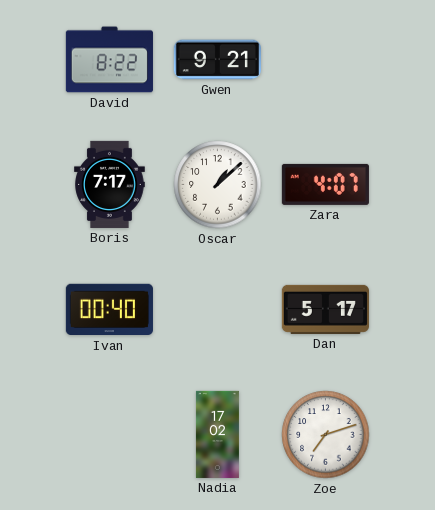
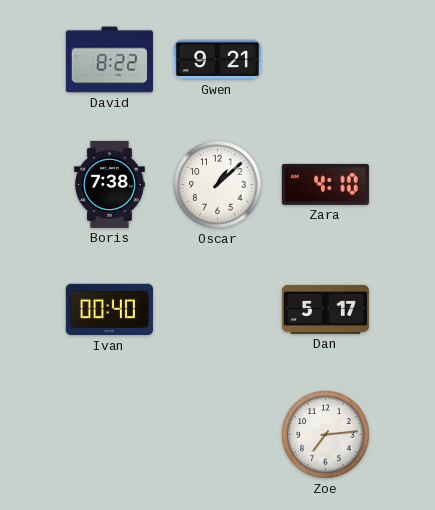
Boris: 7:17 -> 7:38
Zara: 4:07 -> 4:10
Nadia: 17:02 -> none
Zoe: 7:12 -> 7:14
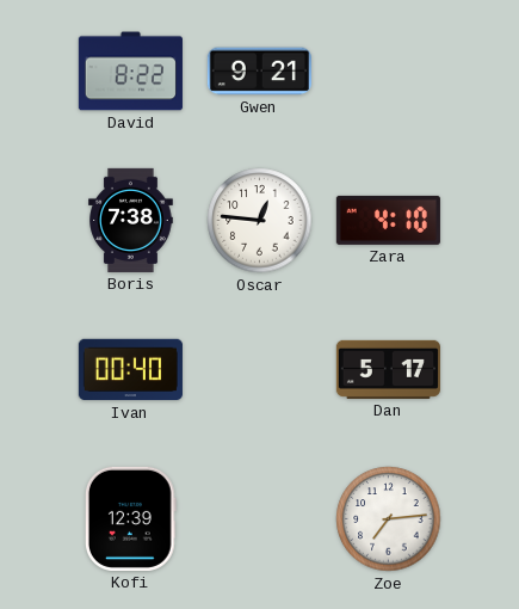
Oscar: 1:08 -> 12:46
Kofi: none -> 12:39
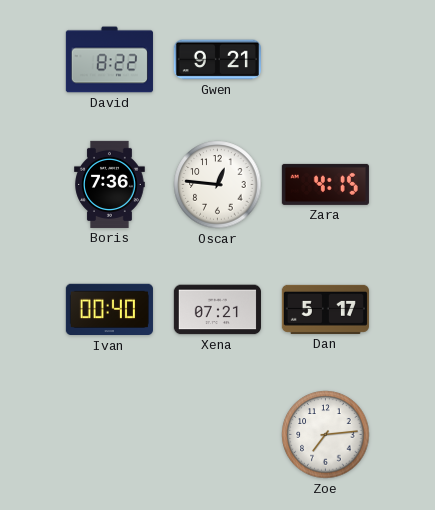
Boris: 7:38 -> 7:36
Zara: 4:10 -> 4:15
Xena: none -> 07:21
Kofi: 12:39 -> none
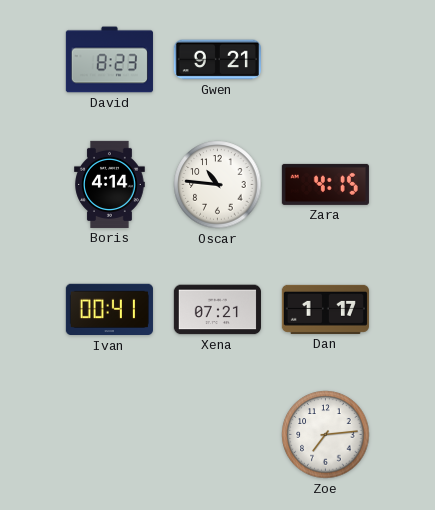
David: 8:22 -> 8:23
Boris: 7:36 -> 4:14
Oscar: 12:46 -> 10:46
Ivan: 00:40 -> 00:41
Dan: 5:17 -> 1:17
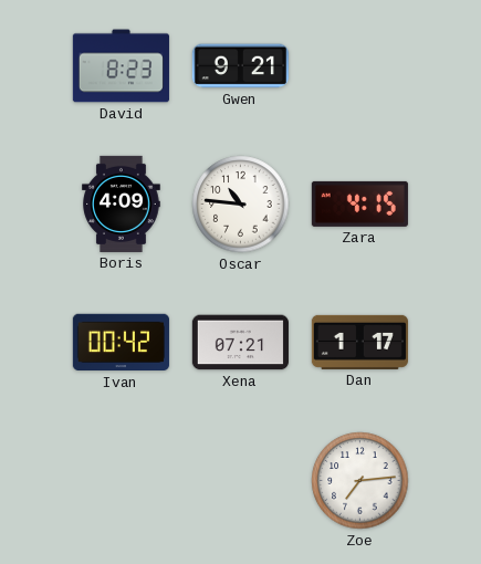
Boris: 4:14 -> 4:09
Ivan: 00:41 -> 00:42
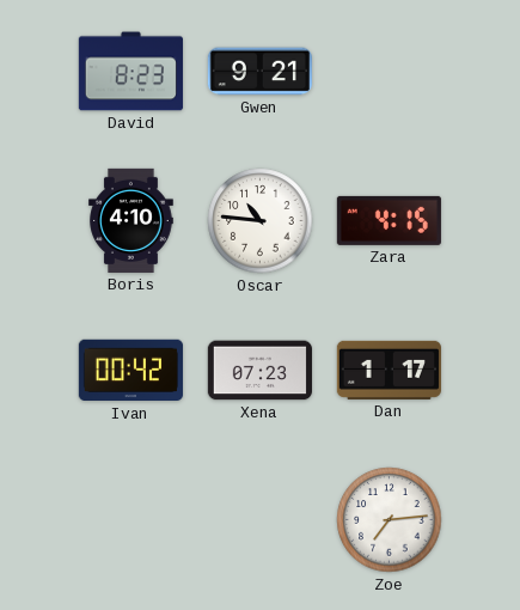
Boris: 4:09 -> 4:10
Xena: 07:21 -> 07:23
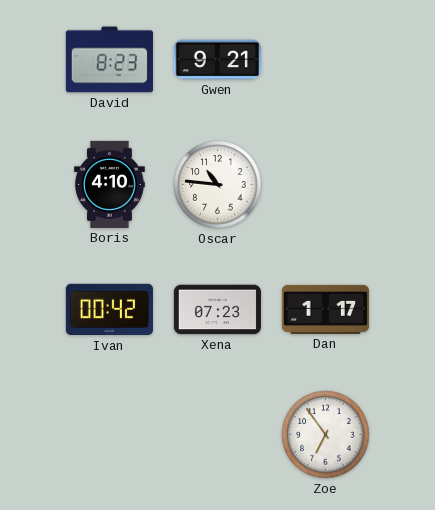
Zara: 4:15 -> none
Zoe: 7:14 -> 6:54
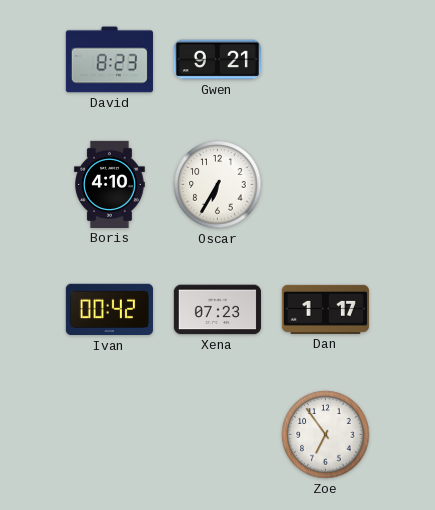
Oscar: 10:46 -> 6:35
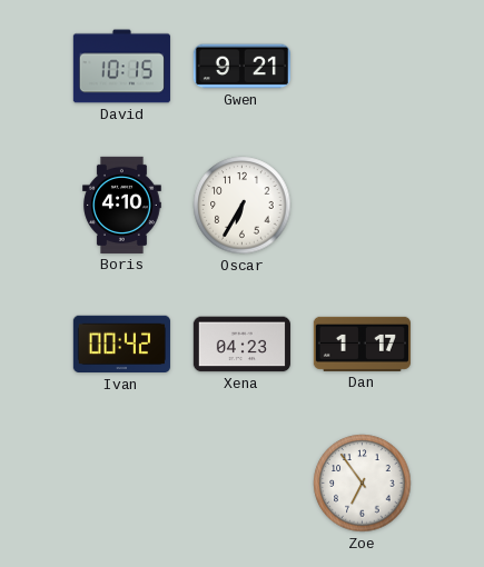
David: 8:23 -> 10:15
Xena: 07:23 -> 04:23
